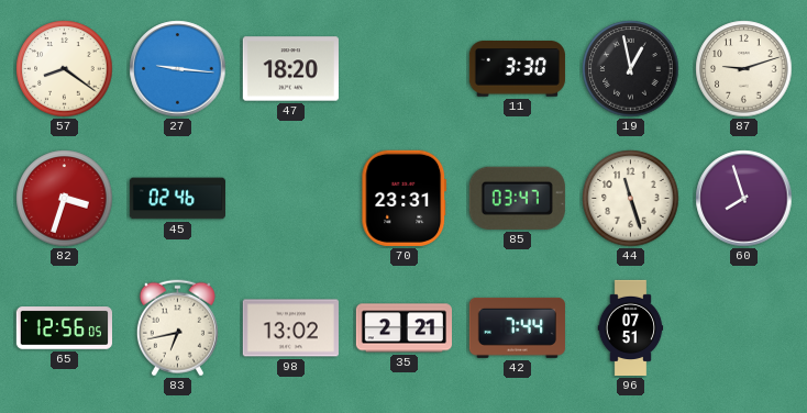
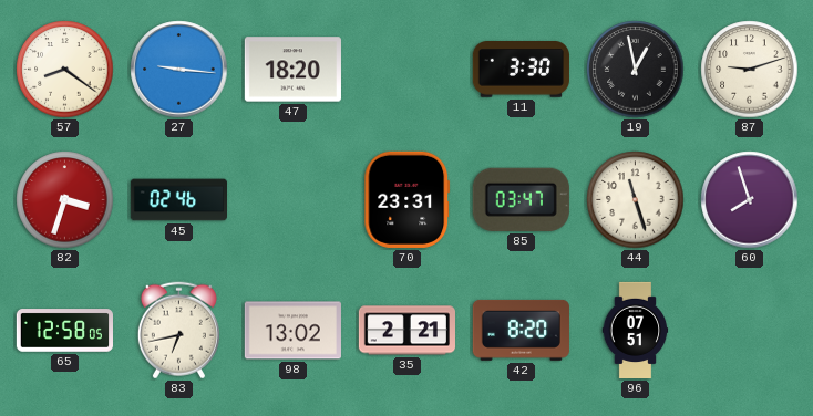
65: 12:56 -> 12:58
42: 7:44 -> 8:20
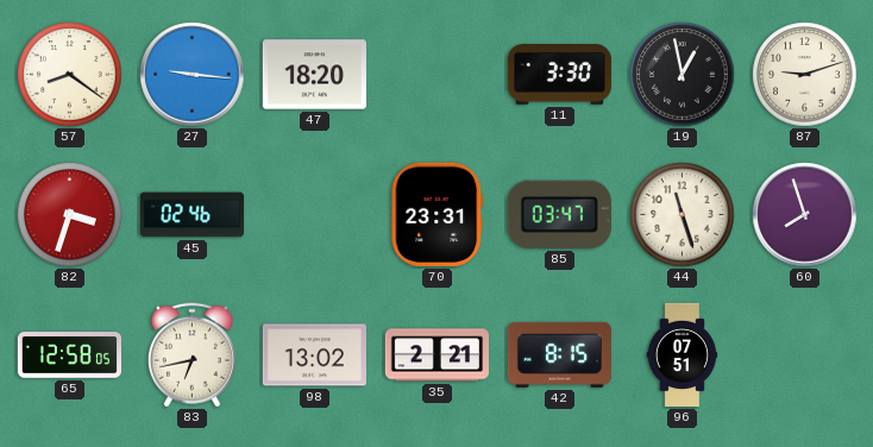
42: 8:20 -> 8:15
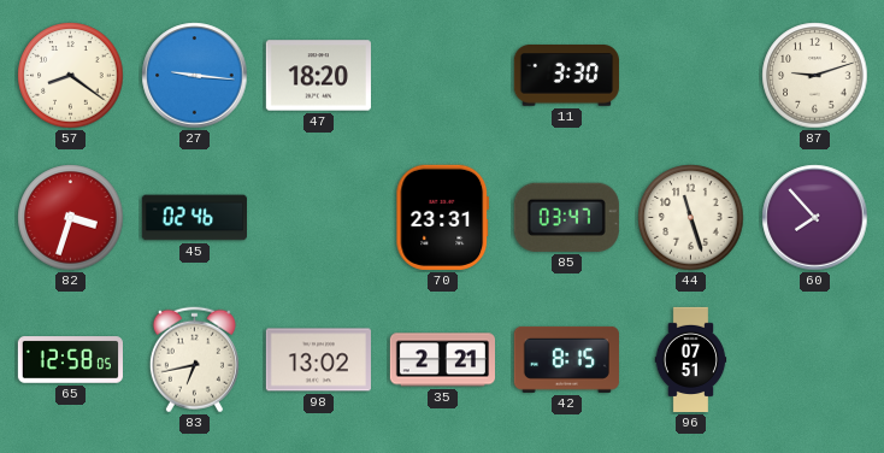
19: 12:58 -> none
60: 7:57 -> 7:53
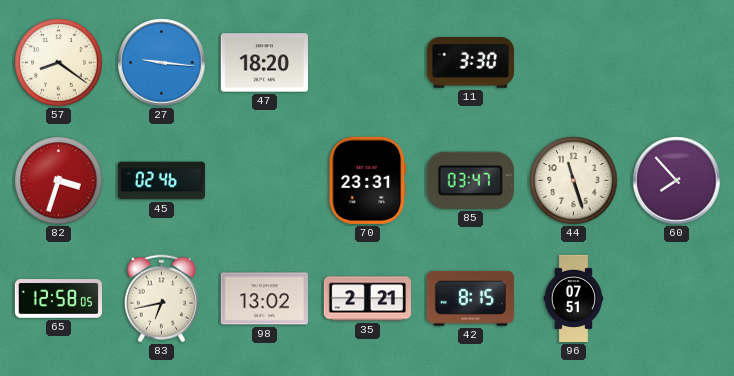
87: 9:12 -> none
